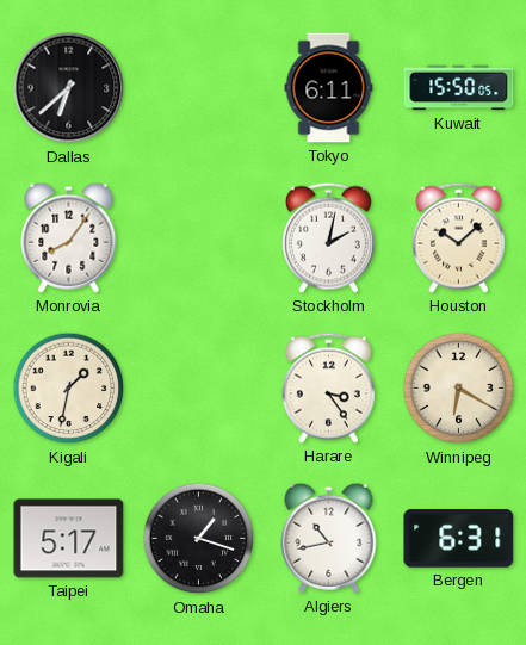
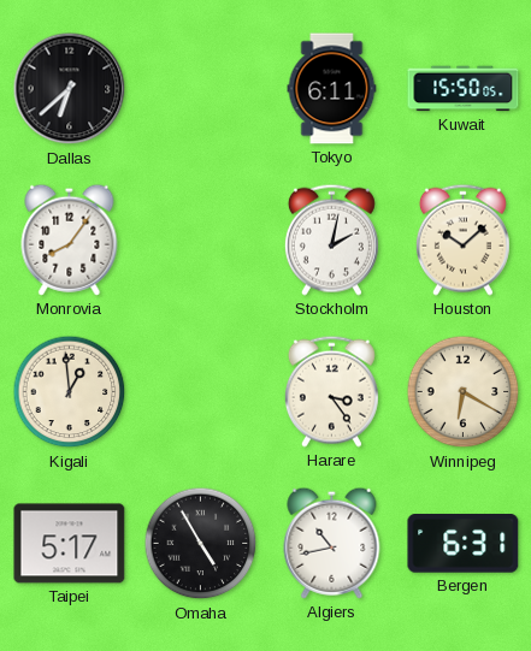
Kigali: 1:32 -> 12:59
Omaha: 1:18 -> 4:55
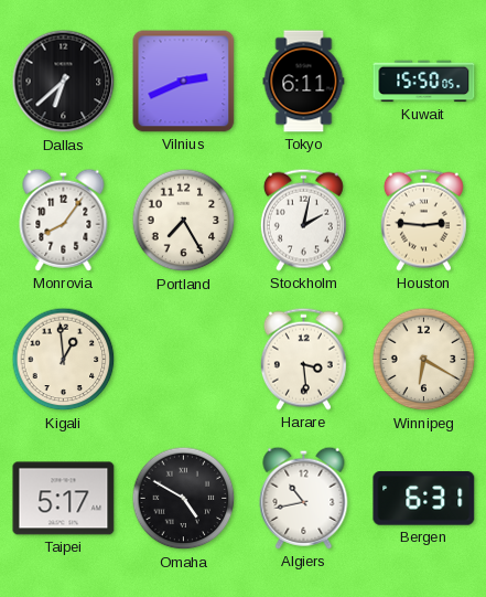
Vilnius: none -> 2:41
Portland: none -> 7:25
Houston: 10:08 -> 2:46
Harare: 3:24 -> 3:29
Omaha: 4:55 -> 4:50
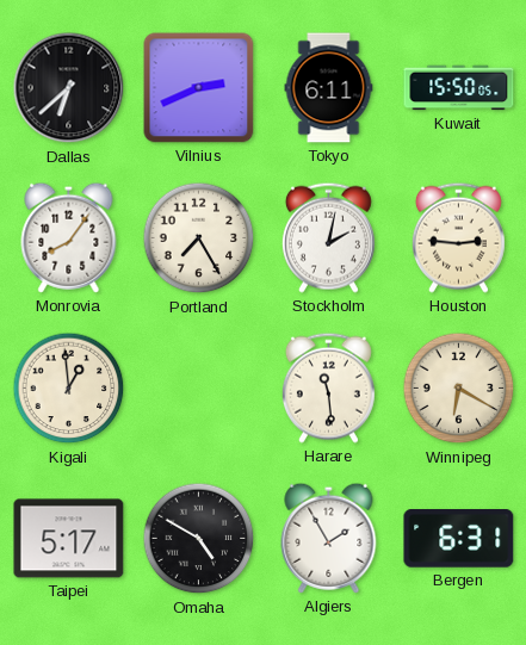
Harare: 3:29 -> 11:29
Algiers: 10:43 -> 1:55
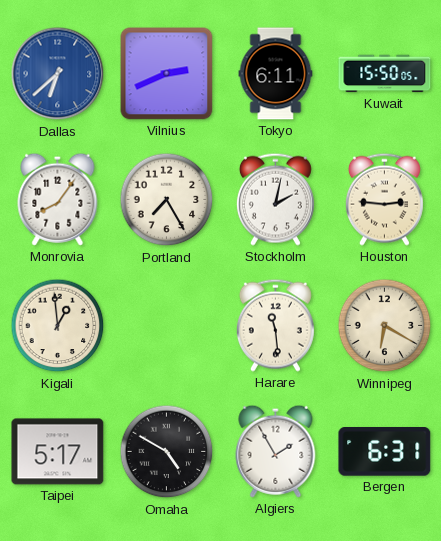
Dallas dial: black -> blue
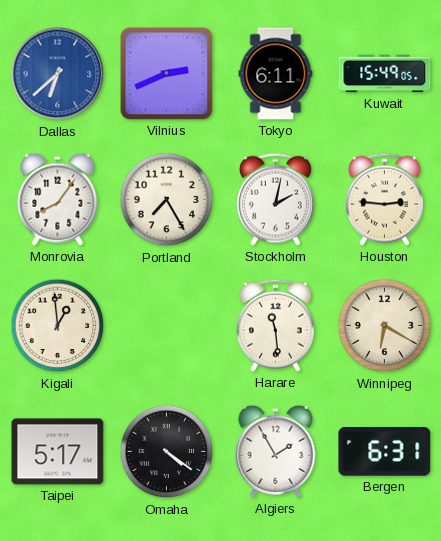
Kuwait: 15:50 -> 15:49
Omaha: 4:50 -> 4:21
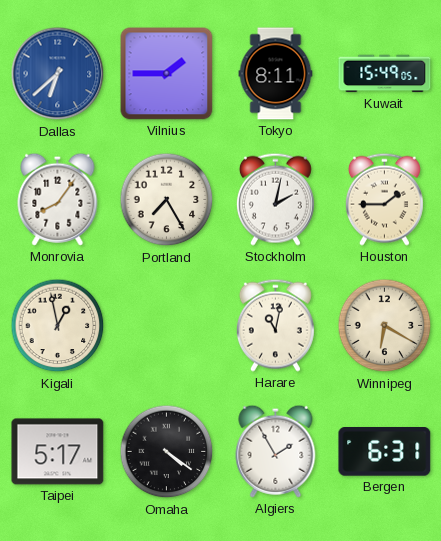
Vilnius: 2:41 -> 1:45
Tokyo: 6:11 -> 8:11
Houston: 2:46 -> 1:45
Kigali: 12:59 -> 12:58
Harare: 11:29 -> 11:02
